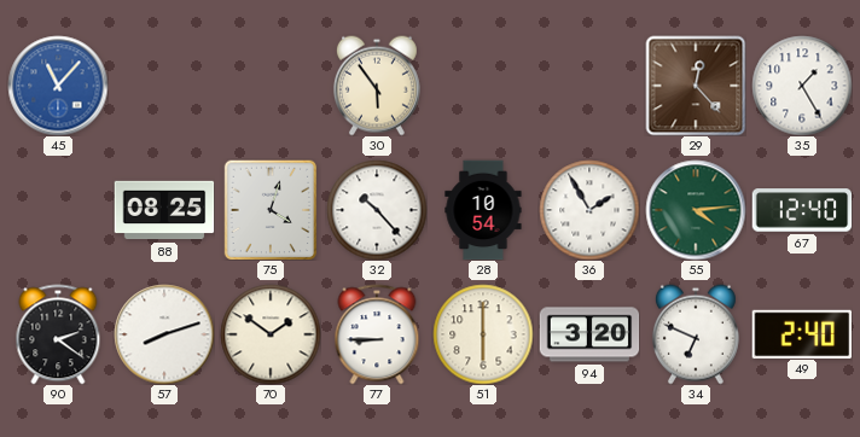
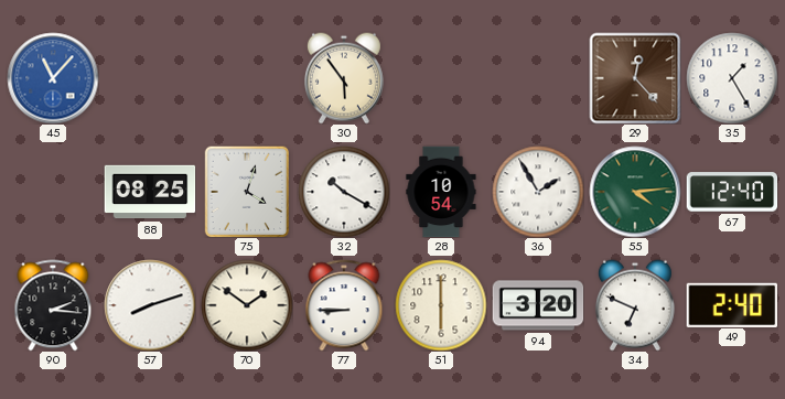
32: 10:23 -> 10:20
90: 2:21 -> 2:16
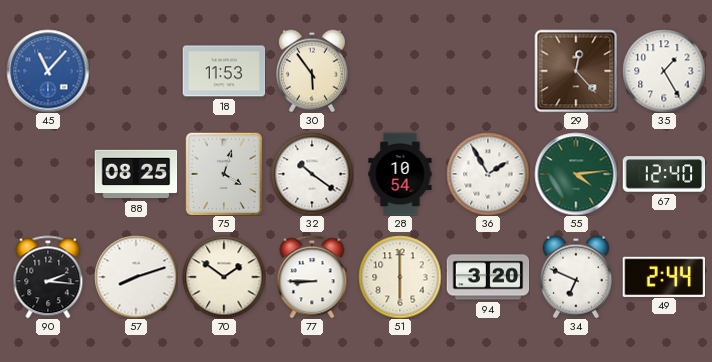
18: none -> 11:53
32: 10:20 -> 10:21
49: 2:40 -> 2:44
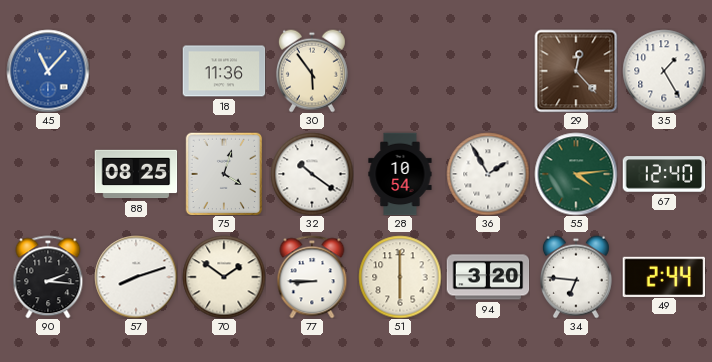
18: 11:53 -> 11:36
34: 6:49 -> 6:46
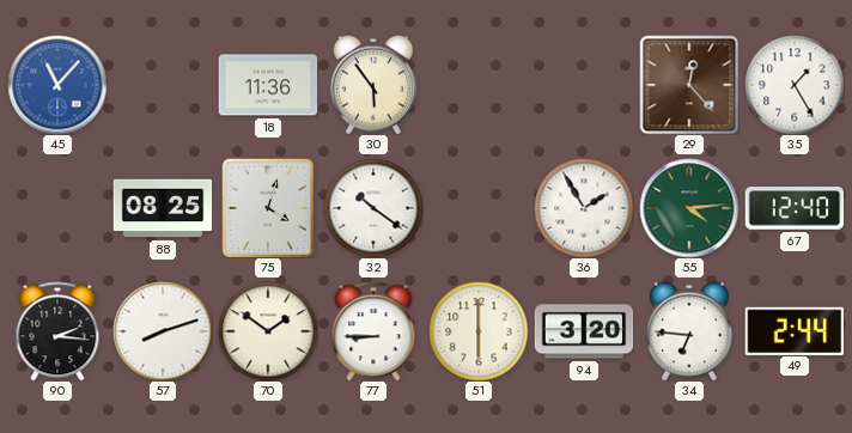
28: 10:54 -> none
